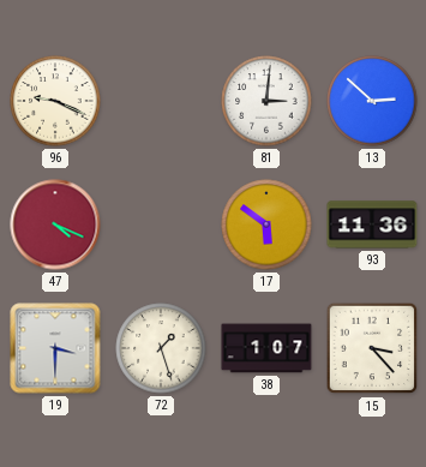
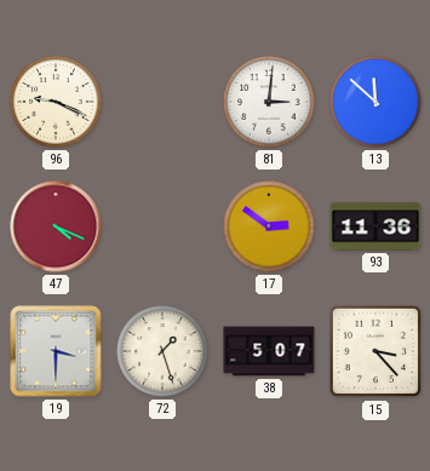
13: 2:52 -> 11:52
17: 5:51 -> 2:51
38: 1:07 -> 5:07
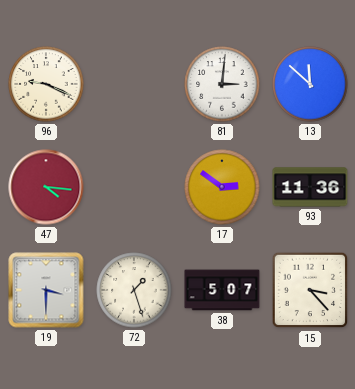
47: 4:19 -> 4:16
